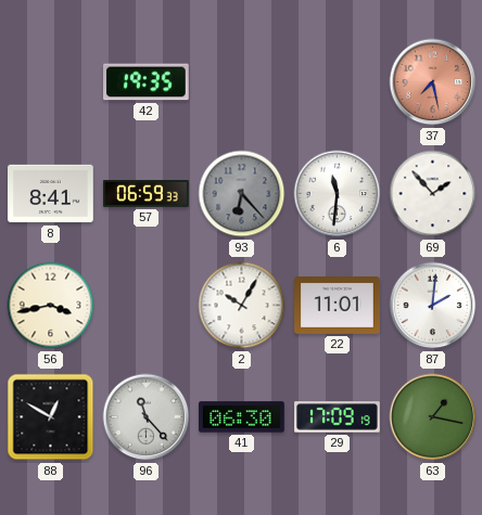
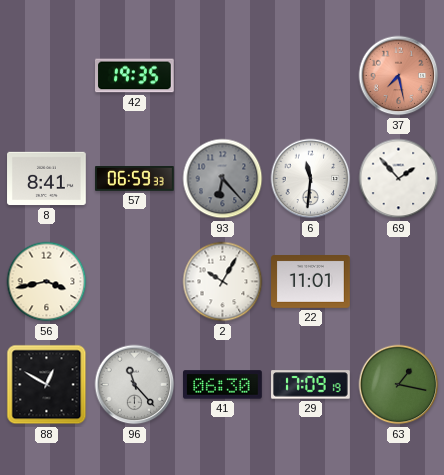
87: 2:01 -> none
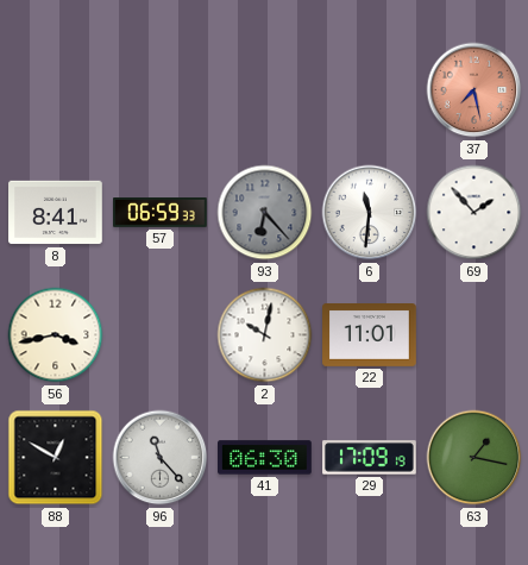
42: 19:35 -> none
2: 10:05 -> 10:02
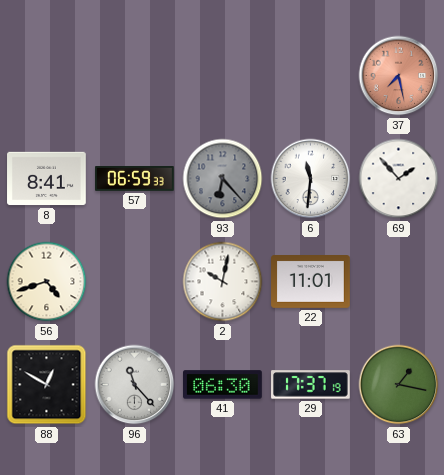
56: 3:43 -> 4:42
29: 17:09 -> 17:37
